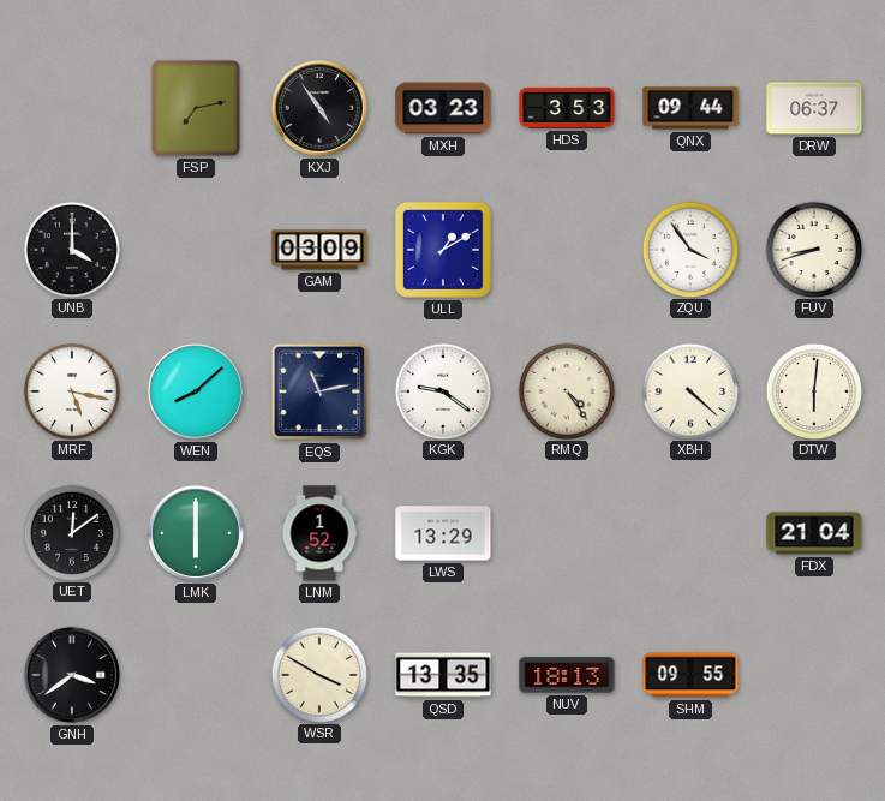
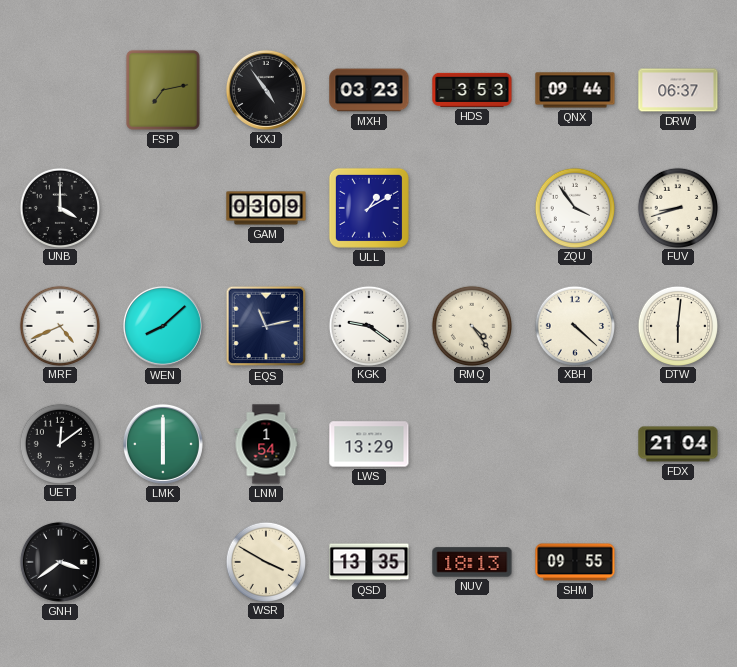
MRF: 5:17 -> 4:41
LNM: 1:52 -> 1:54
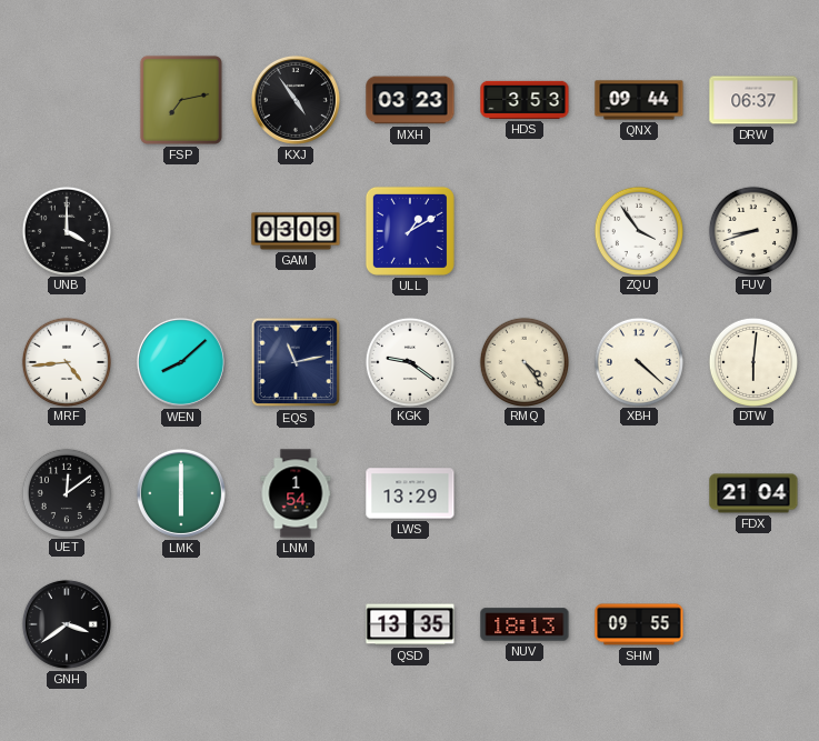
MRF: 4:41 -> 4:44
WSR: 3:50 -> none
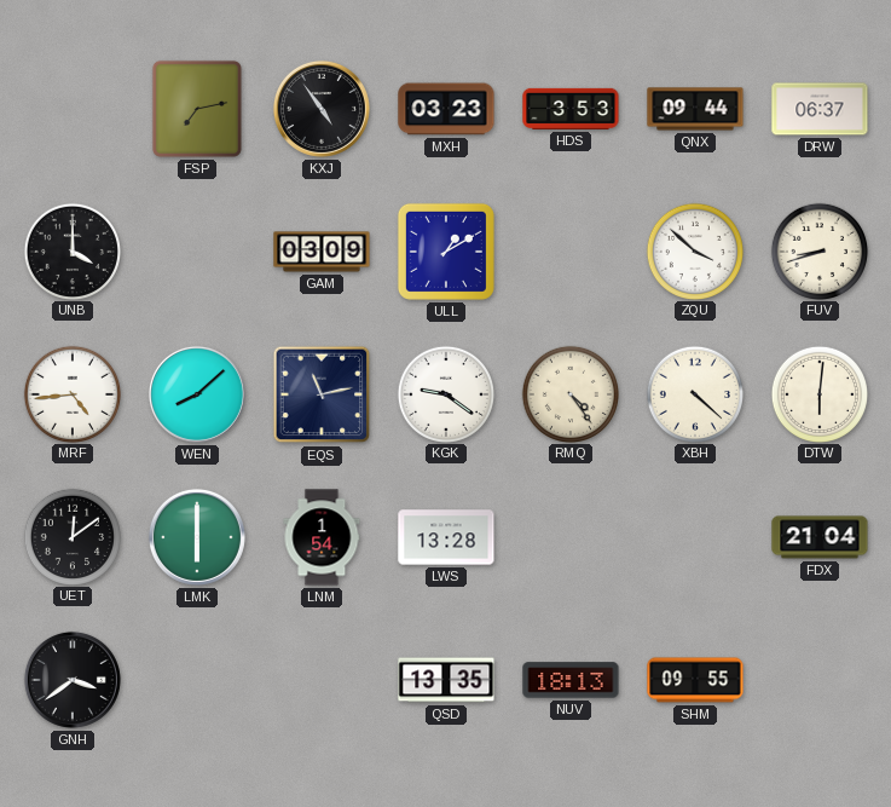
ZQU: 3:54 -> 3:52
LWS: 13:29 -> 13:28
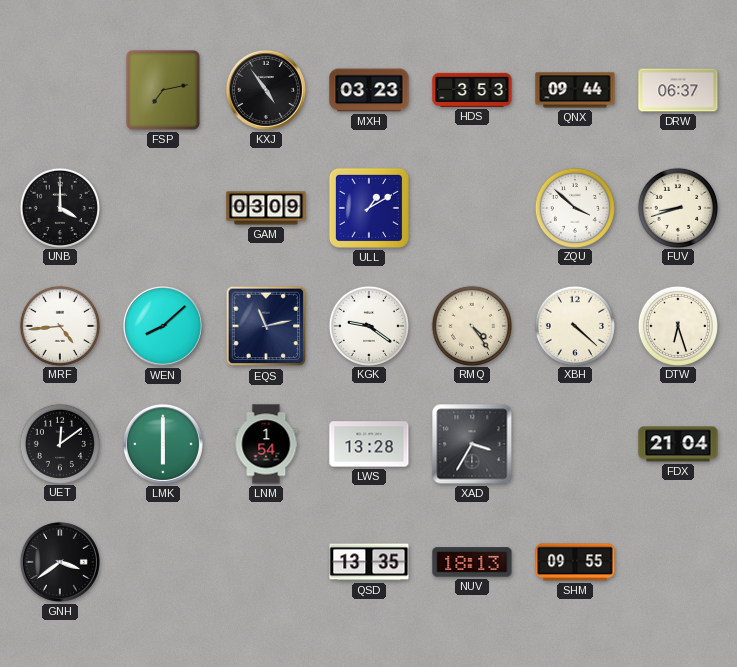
DTW: 6:01 -> 6:27
XAD: none -> 3:35
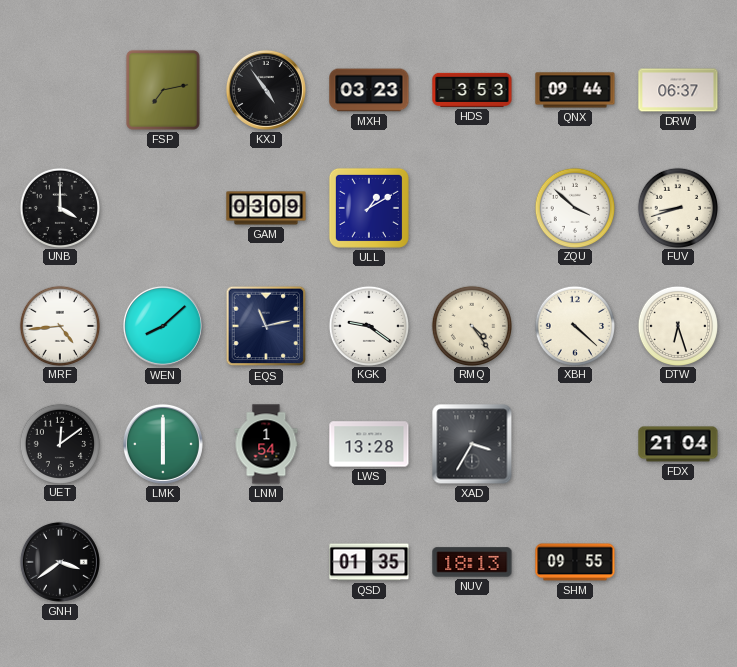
QSD: 13:35 -> 01:35
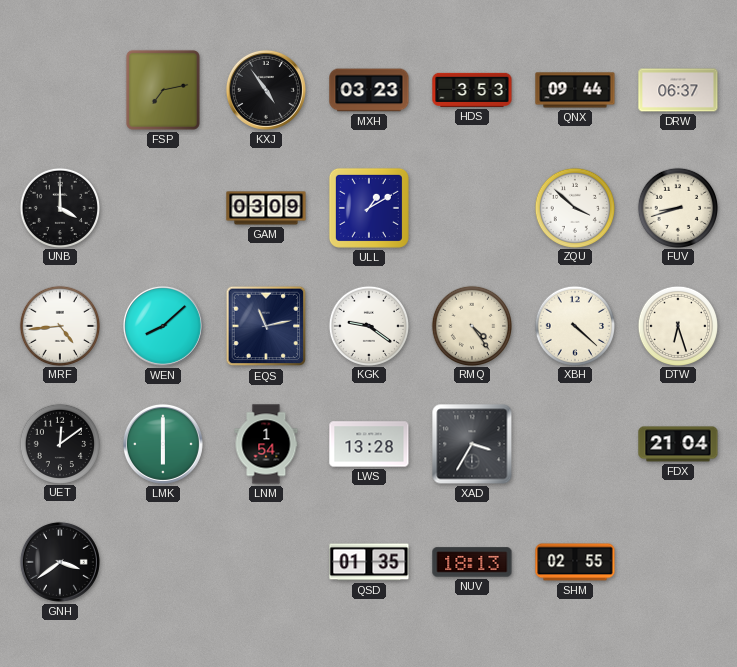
SHM: 09:55 -> 02:55
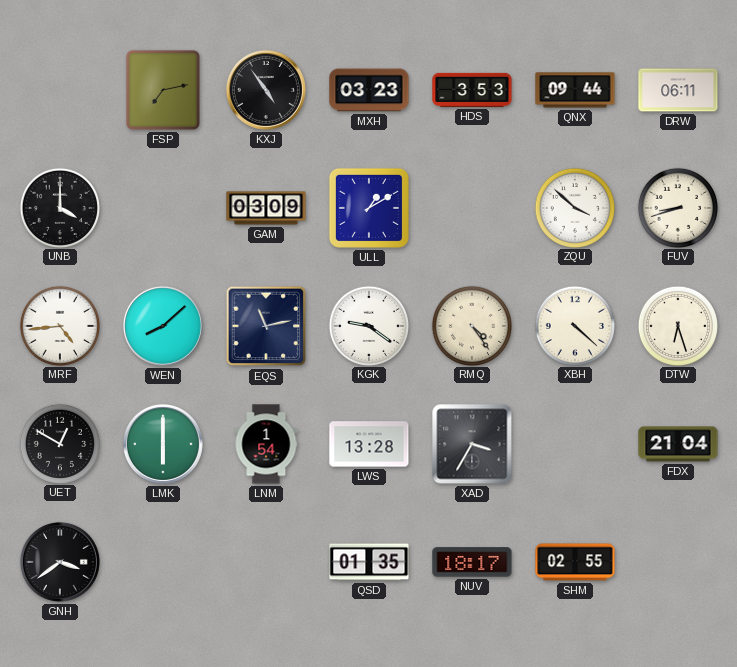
DRW: 06:37 -> 06:11
UET: 12:09 -> 12:50
NUV: 18:13 -> 18:17
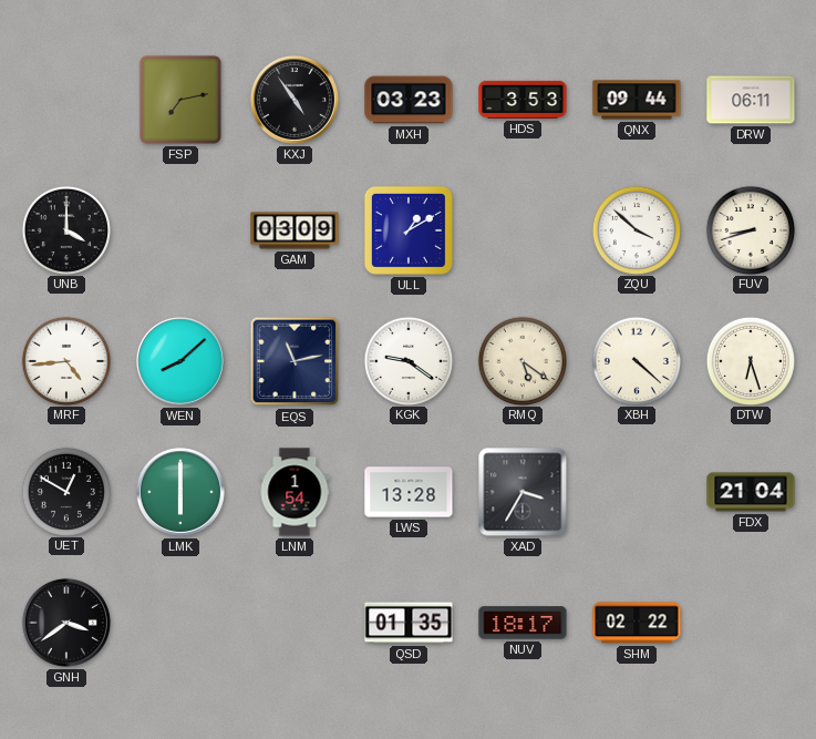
RMQ: 4:24 -> 5:21
SHM: 02:55 -> 02:22
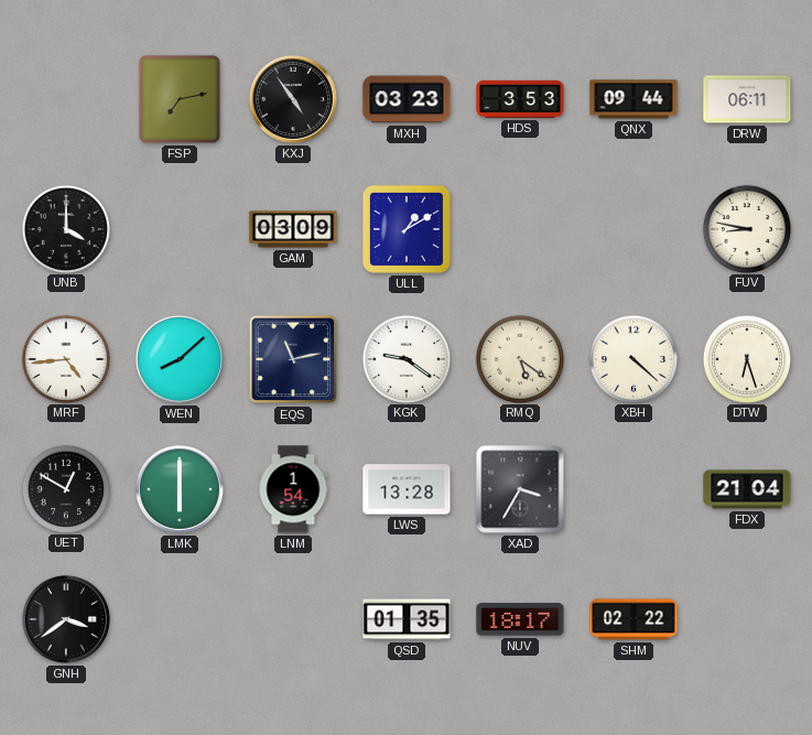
ZQU: 3:52 -> none
FUV: 8:42 -> 8:47
